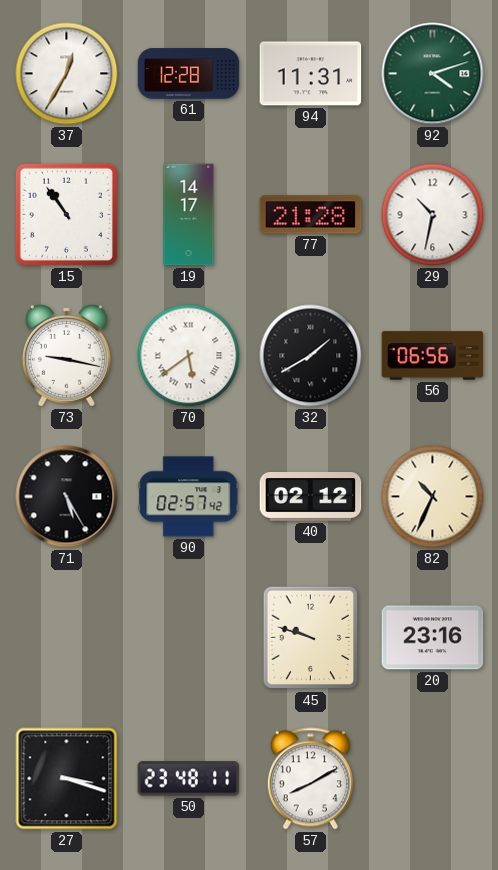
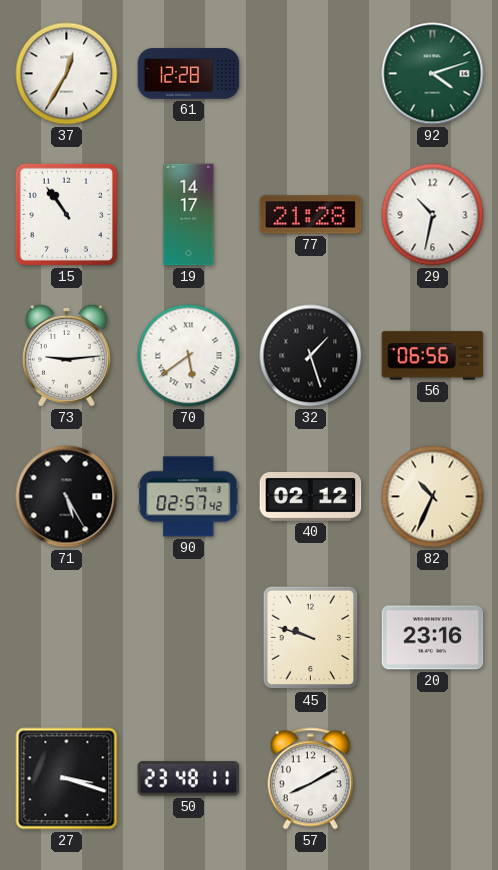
94: 11:31 -> none
73: 9:17 -> 9:14
32: 1:40 -> 1:27
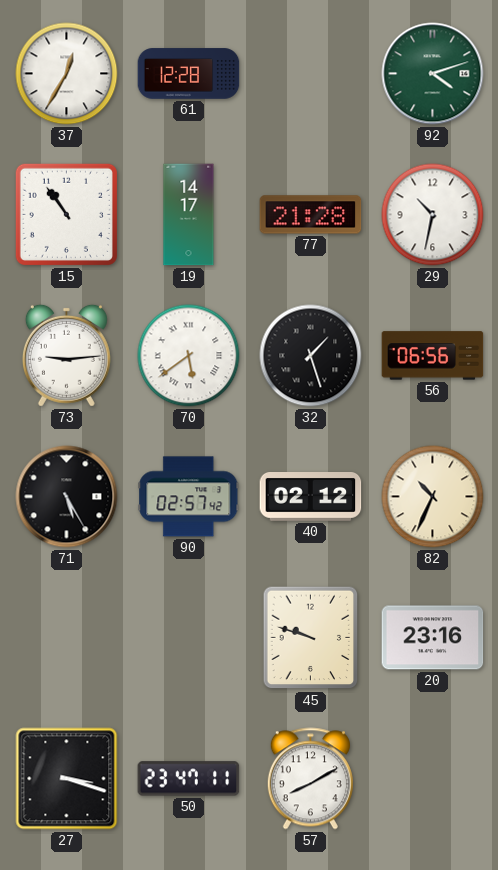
50: 23:48 -> 23:47
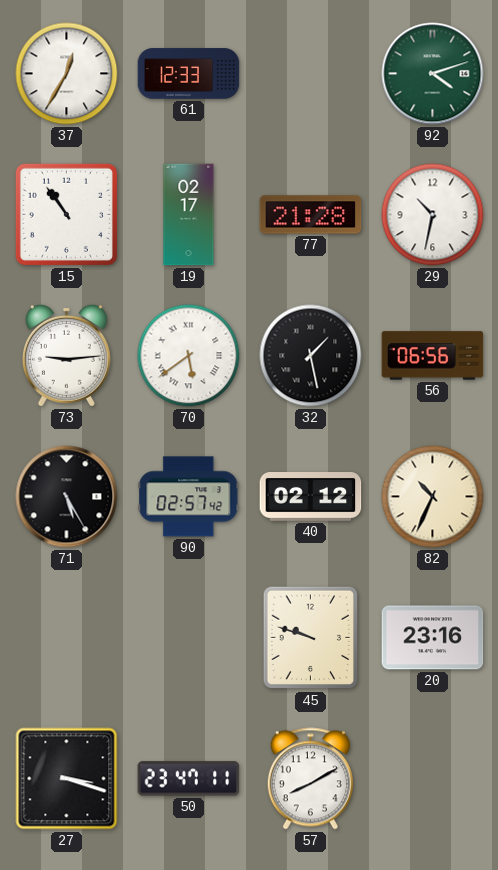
61: 12:28 -> 12:33
19: 14:17 -> 02:17
32: 1:27 -> 1:28
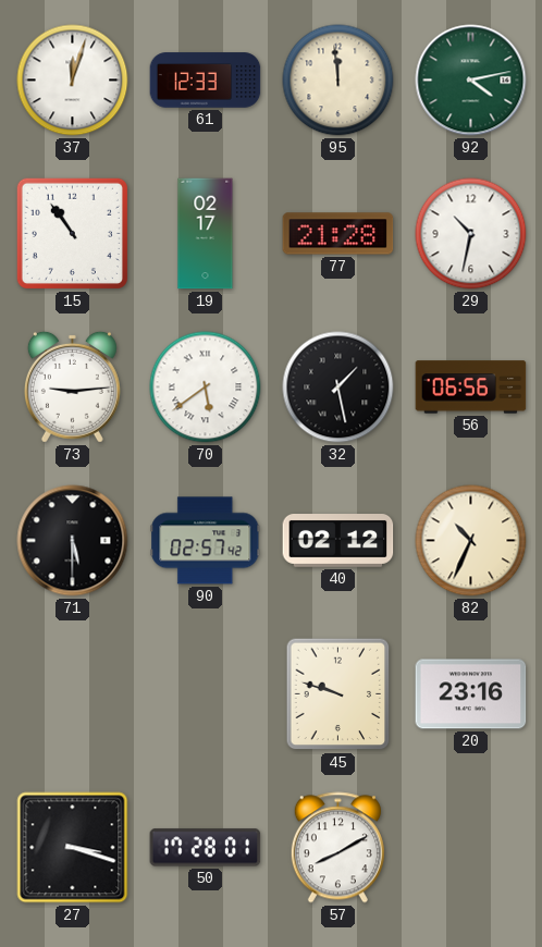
37: 12:35 -> 12:03
95: none -> 11:59
92: 4:12 -> 4:13
71: 5:25 -> 5:30
50: 23:47 -> 17:28
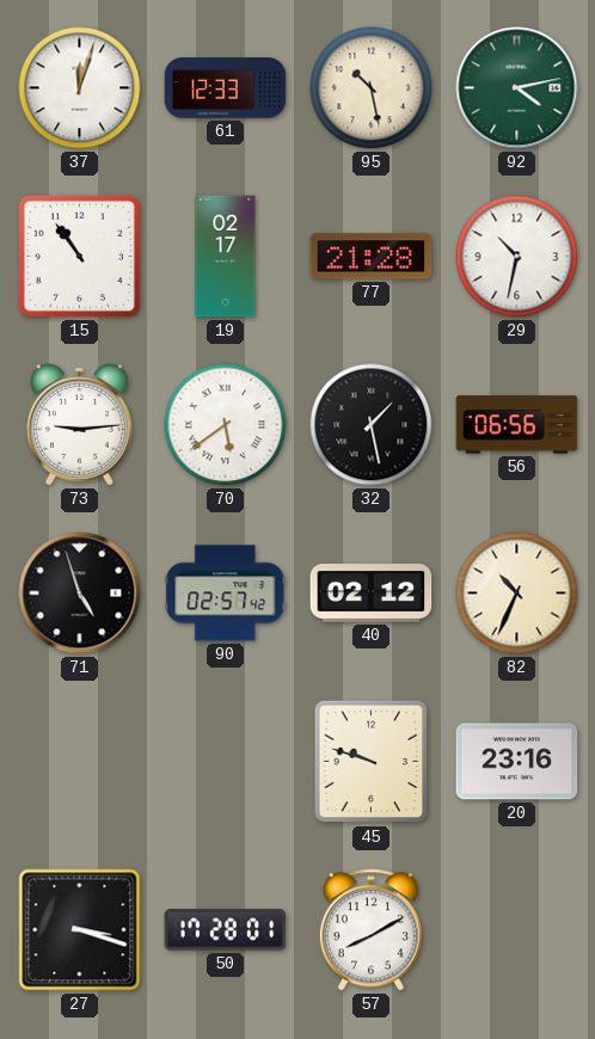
95: 11:59 -> 10:28
71: 5:30 -> 4:57
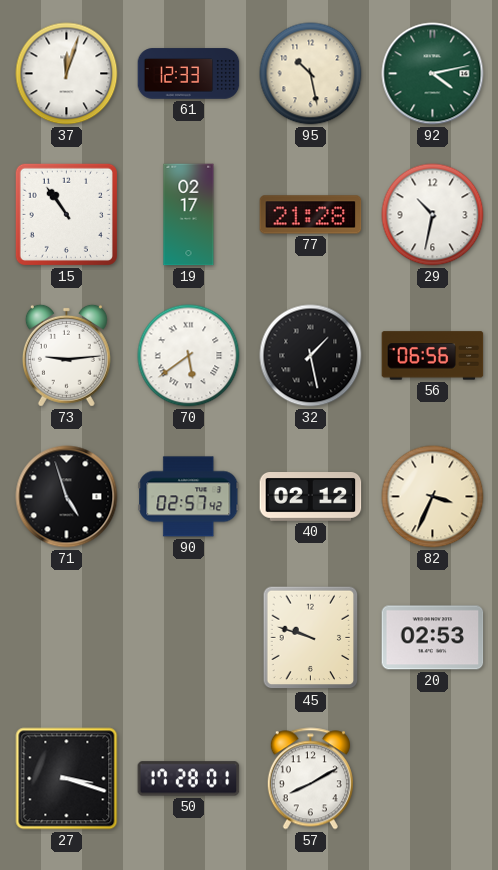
82: 10:34 -> 3:34
20: 23:16 -> 02:53
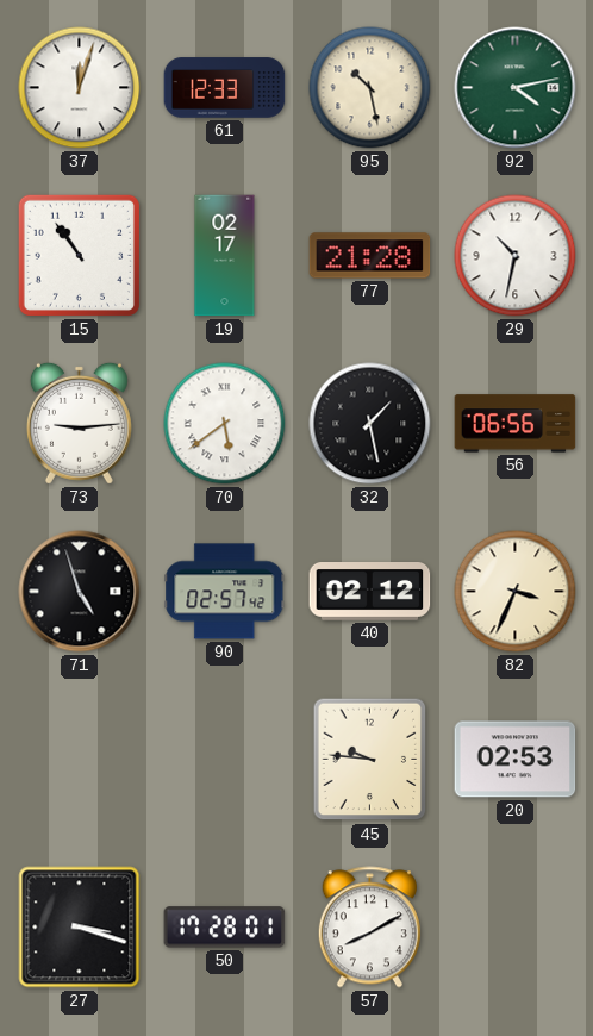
45: 9:48 -> 9:46
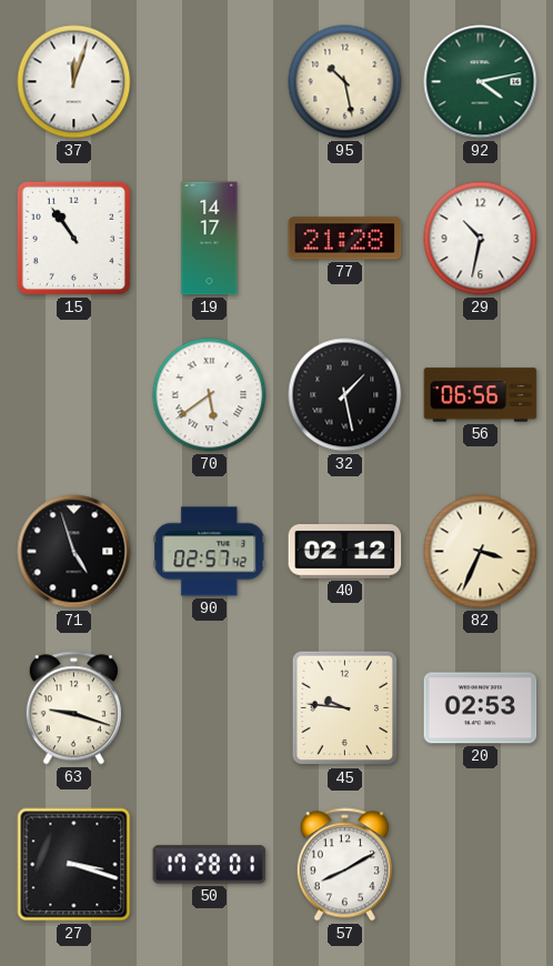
61: 12:33 -> none
19: 02:17 -> 14:17
73: 9:14 -> none
63: none -> 9:18
